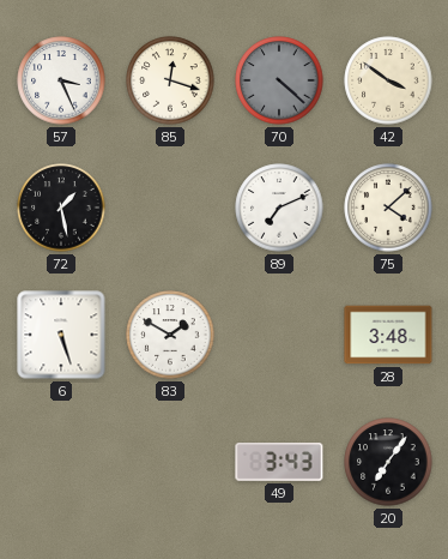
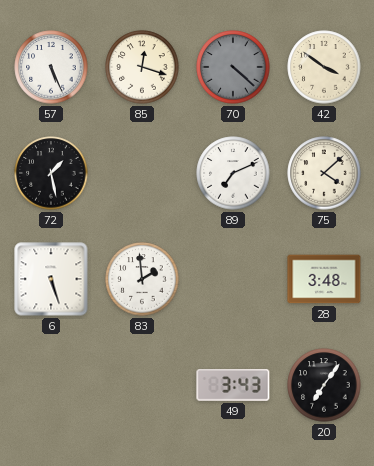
57: 3:26 -> 5:26
83: 1:50 -> 1:59
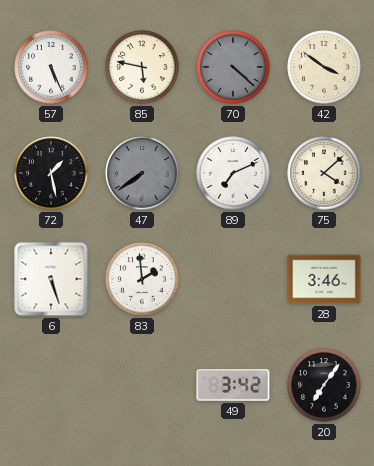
85: 12:18 -> 5:47
47: none -> 7:39
28: 3:48 -> 3:46
49: 3:43 -> 3:42
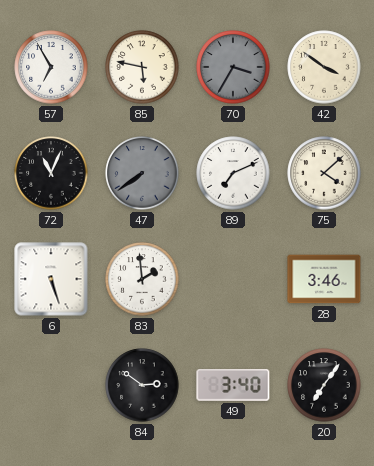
57: 5:26 -> 6:55
70: 4:22 -> 3:35
72: 1:28 -> 11:04
84: none -> 2:51
49: 3:42 -> 3:40
